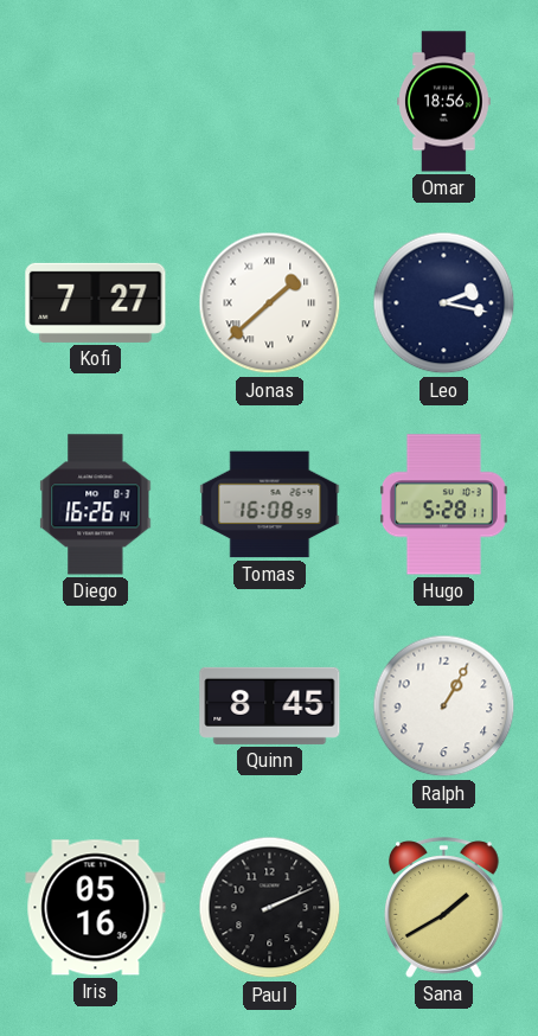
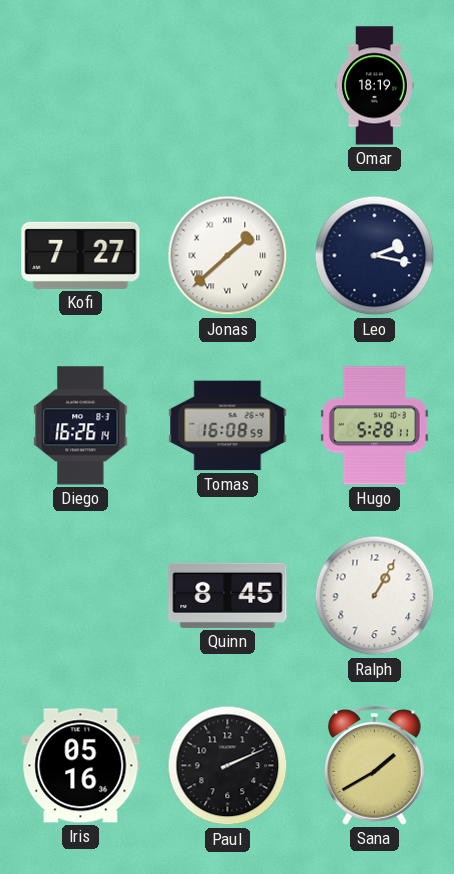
Omar: 18:56 -> 18:19
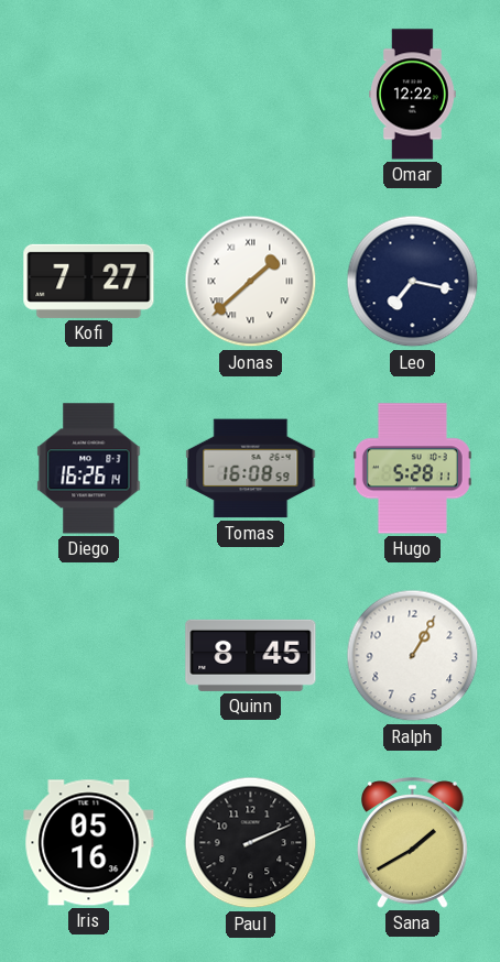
Omar: 18:19 -> 12:22
Leo: 2:17 -> 7:17
